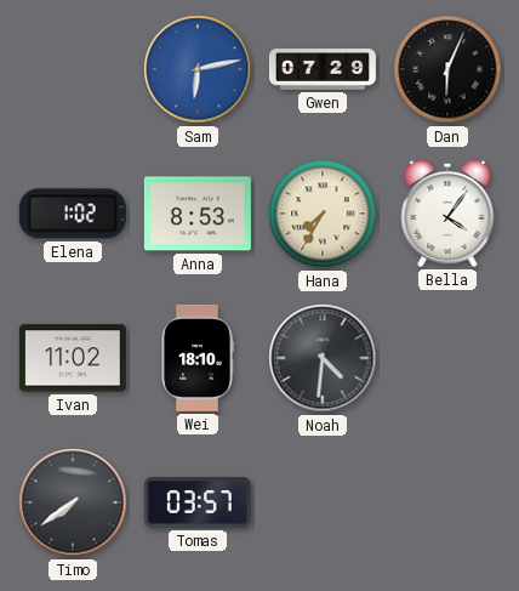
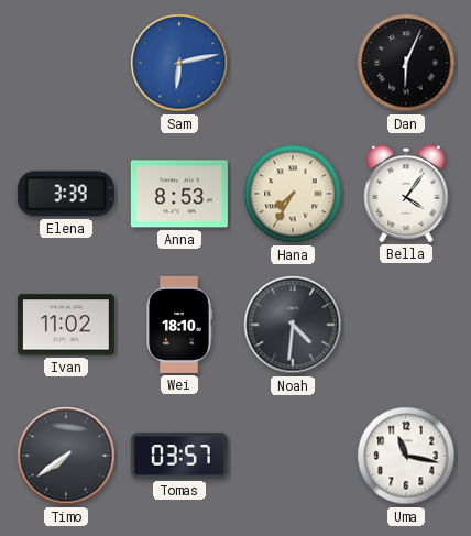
Gwen: 07:29 -> none
Elena: 1:02 -> 3:39
Uma: none -> 11:17
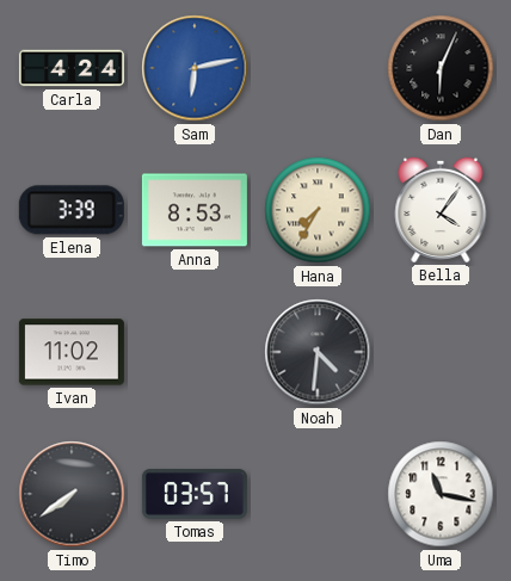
Carla: none -> 4:24
Wei: 18:10 -> none
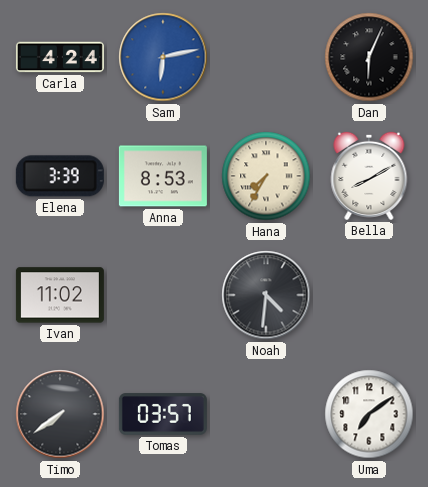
Bella: 4:06 -> 8:10
Uma: 11:17 -> 7:09
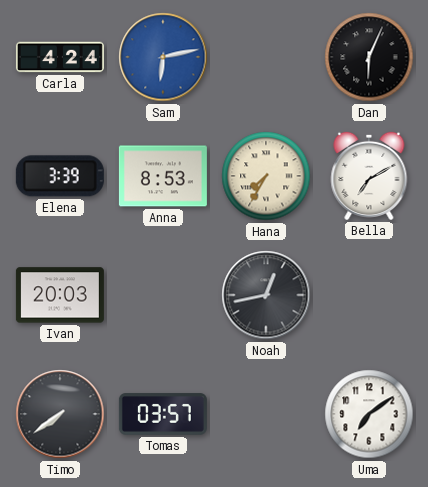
Bella: 8:10 -> 7:10
Ivan: 11:02 -> 20:03
Noah: 4:31 -> 12:43
